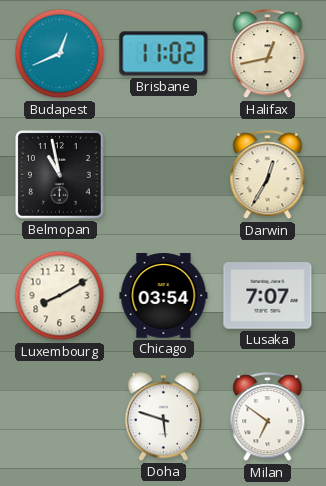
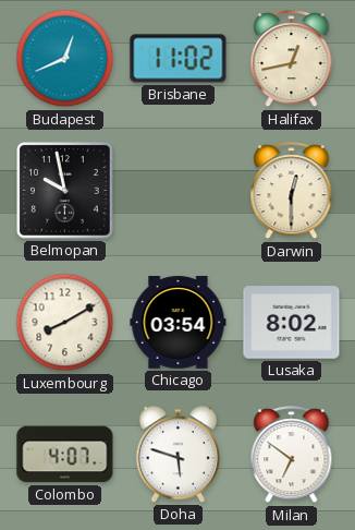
Belmopan: 10:58 -> 9:58
Darwin: 12:35 -> 12:30
Lusaka: 7:07 -> 8:02
Colombo: none -> 4:07
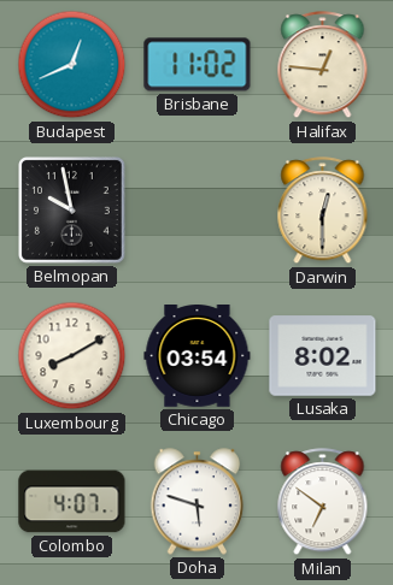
Halifax: 12:43 -> 12:46
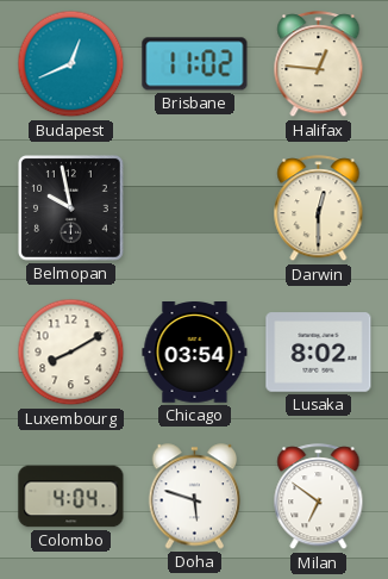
Colombo: 4:07 -> 4:04
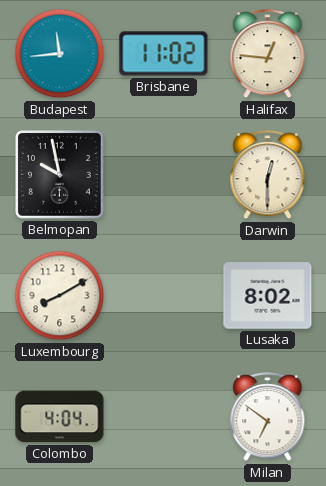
Budapest: 12:41 -> 11:44
Chicago: 03:54 -> none
Doha: 5:48 -> none
